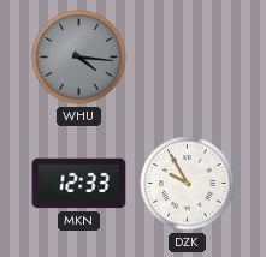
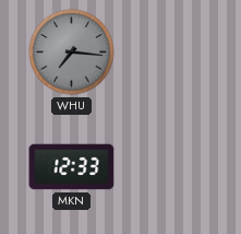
WHU: 4:16 -> 7:16
DZK: 9:55 -> none
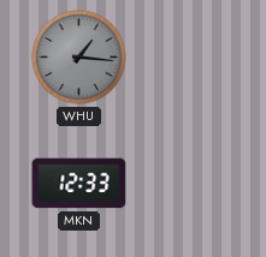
WHU: 7:16 -> 1:16
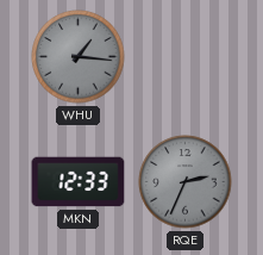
RQE: none -> 2:34
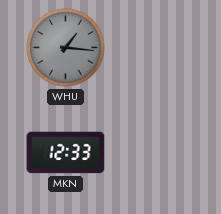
RQE: 2:34 -> none
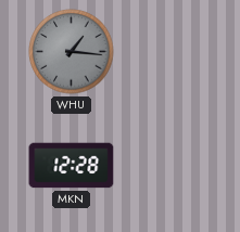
MKN: 12:33 -> 12:28
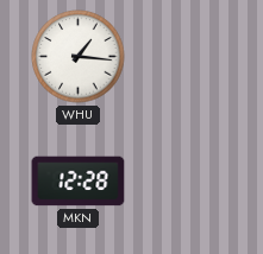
WHU dial: grey -> white
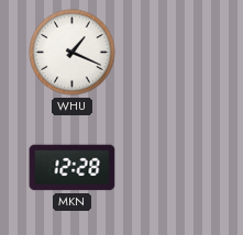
WHU: 1:16 -> 1:19
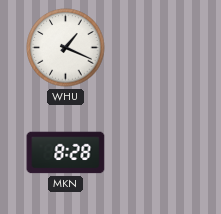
MKN: 12:28 -> 8:28
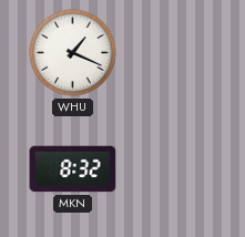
MKN: 8:28 -> 8:32
